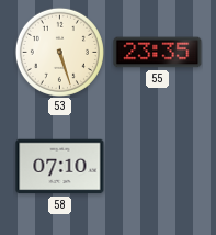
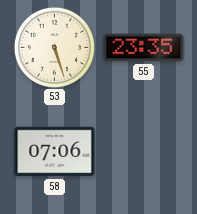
58: 07:10 -> 07:06
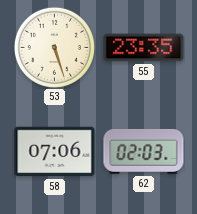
62: none -> 02:03
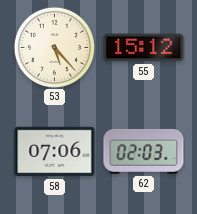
53: 5:27 -> 5:23
55: 23:35 -> 15:12
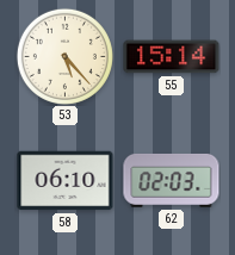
55: 15:12 -> 15:14
58: 07:06 -> 06:10
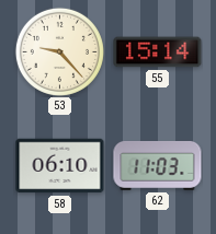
53: 5:23 -> 9:23
62: 02:03 -> 11:03
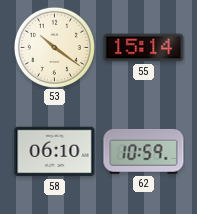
53: 9:23 -> 10:21
62: 11:03 -> 10:59
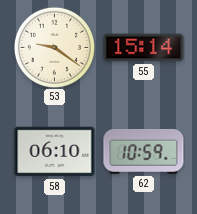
53: 10:21 -> 9:21
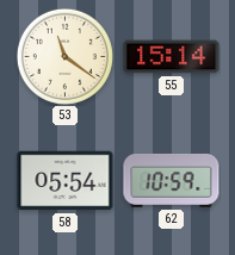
53: 9:21 -> 11:21
58: 06:10 -> 05:54
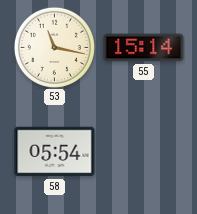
53: 11:21 -> 11:17
62: 10:59 -> none
